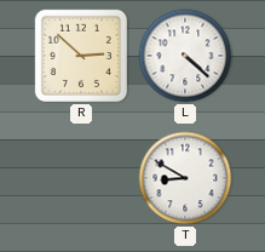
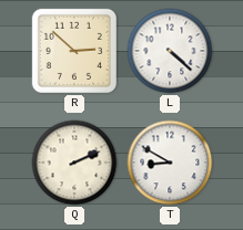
Q: none -> 2:11
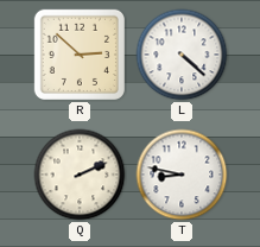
T: 8:50 -> 8:47
